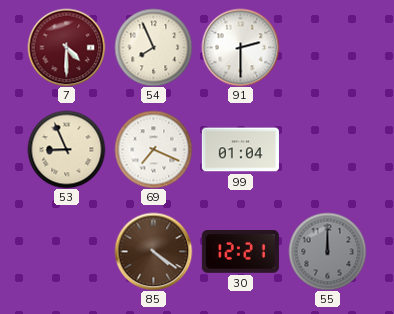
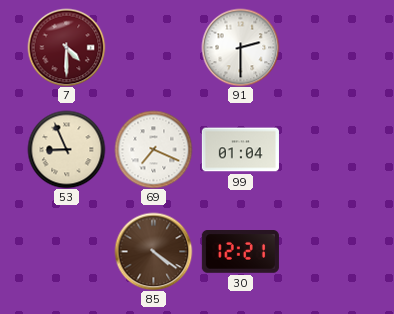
54: 7:56 -> none
55: 12:00 -> none
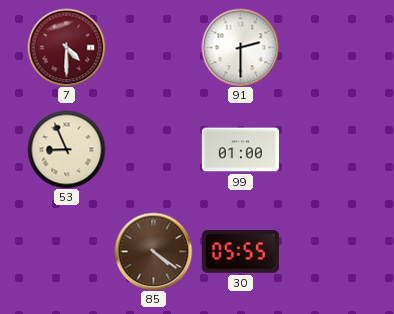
69: 7:19 -> none
99: 01:04 -> 01:00
30: 12:21 -> 05:55
